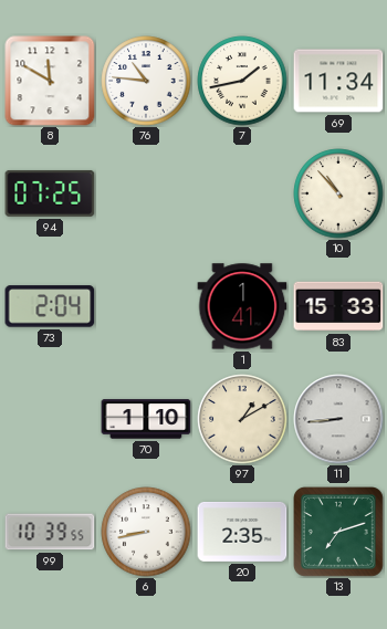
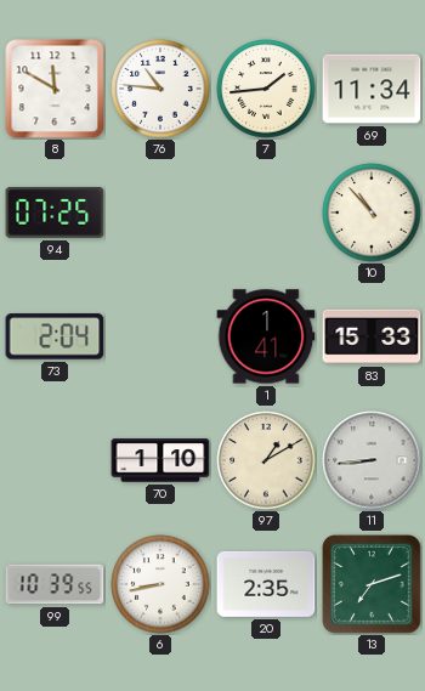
7: 1:43 -> 1:44
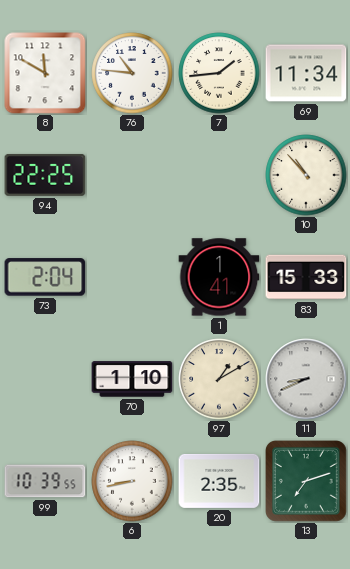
94: 07:25 -> 22:25
11: 8:44 -> 8:41
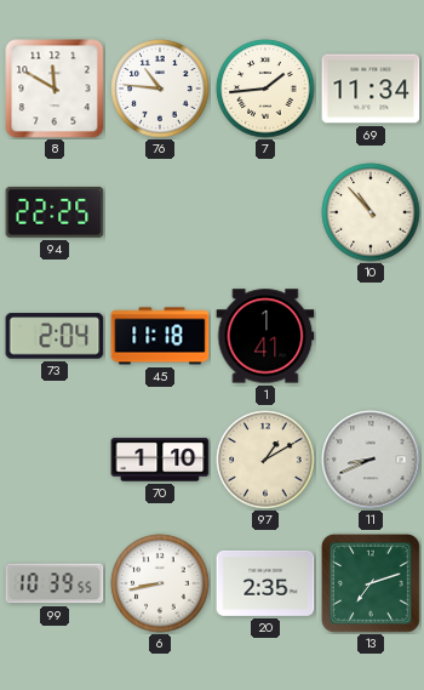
45: none -> 11:18
83: 15:33 -> none
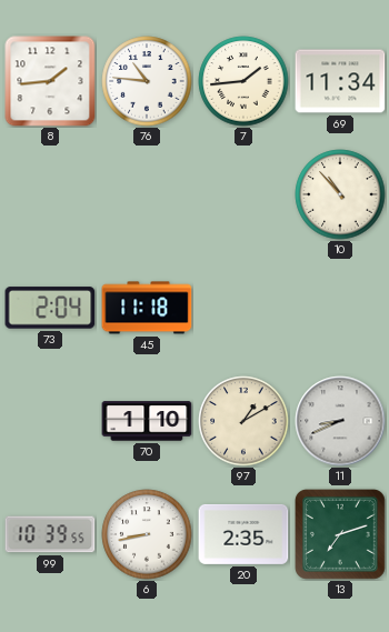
8: 11:50 -> 1:44
94: 22:25 -> none
1: 1:41 -> none
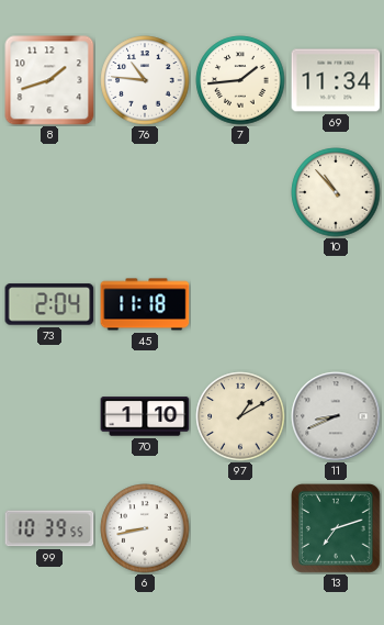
8: 1:44 -> 1:42
20: 2:35 -> none
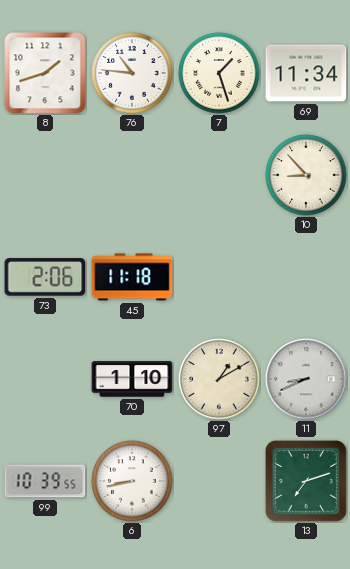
7: 1:44 -> 1:27
10: 10:53 -> 8:53
73: 2:04 -> 2:06
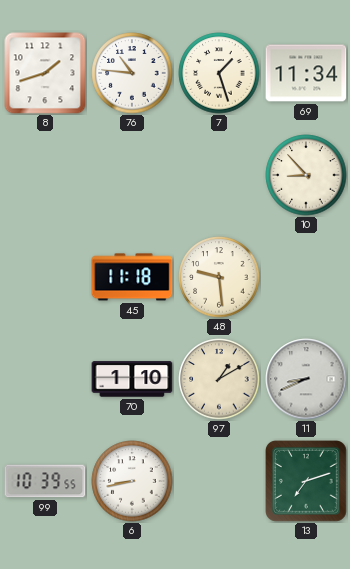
73: 2:06 -> none
48: none -> 9:29
